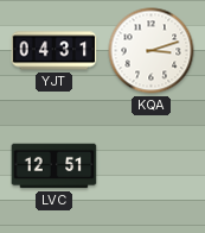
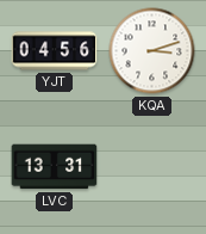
YJT: 04:31 -> 04:56
LVC: 12:51 -> 13:31
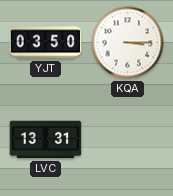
YJT: 04:56 -> 03:50
KQA: 3:12 -> 3:15
